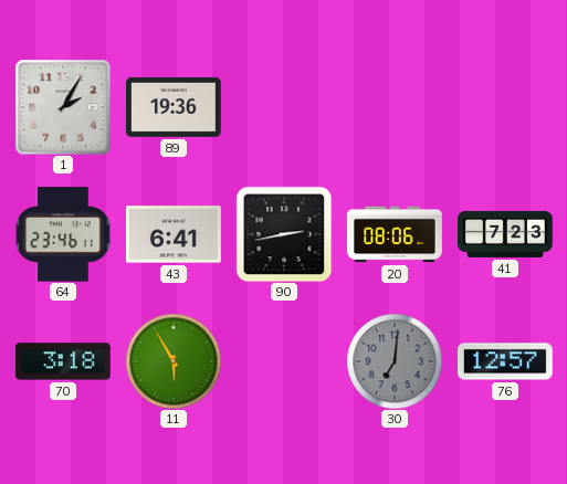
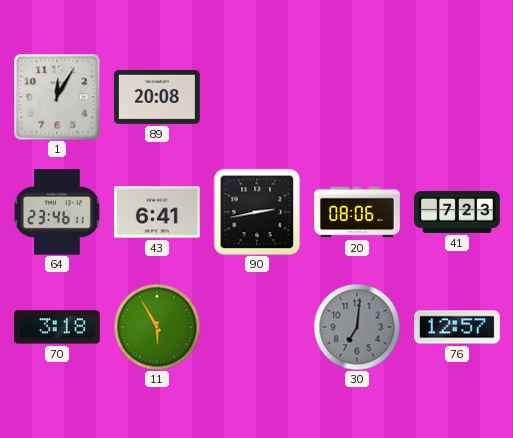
1: 2:05 -> 12:05
89: 19:36 -> 20:08
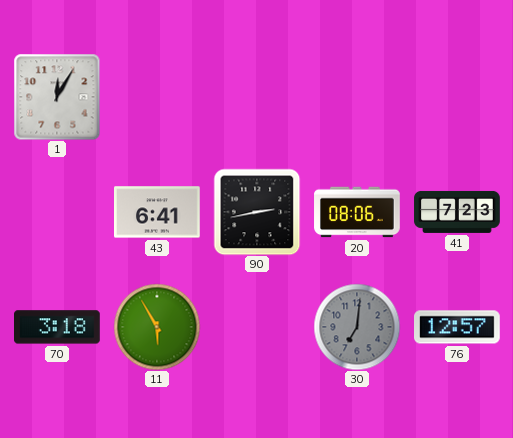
89: 20:08 -> none
64: 23:46 -> none
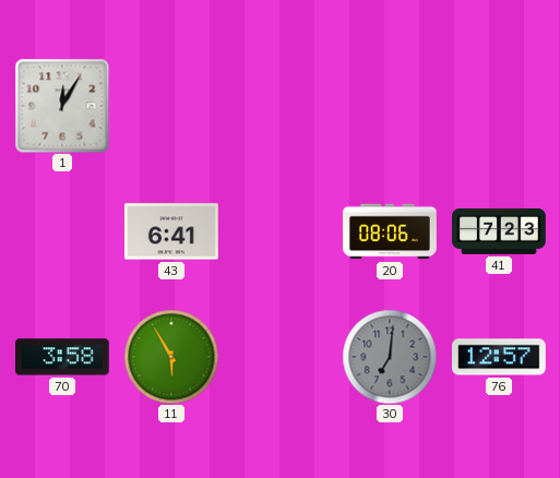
90: 2:43 -> none
70: 3:18 -> 3:58
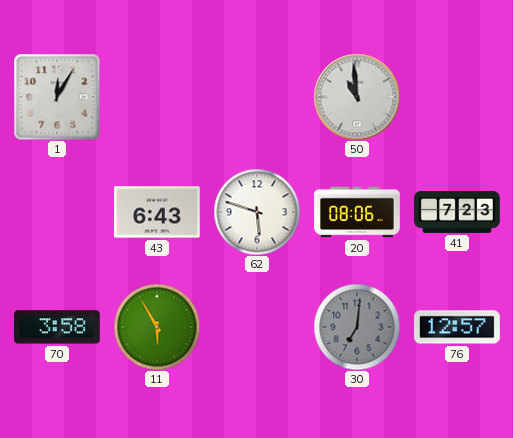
50: none -> 10:59
43: 6:41 -> 6:43
62: none -> 5:48
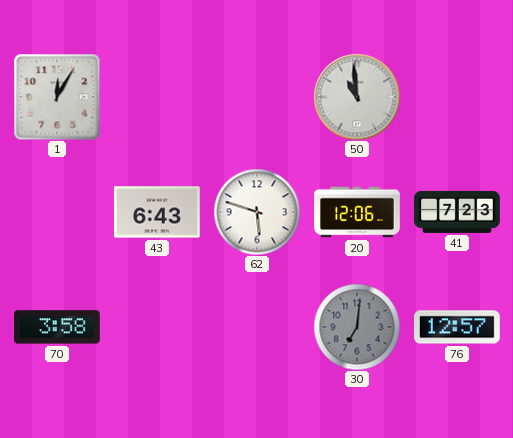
20: 08:06 -> 12:06
11: 5:55 -> none
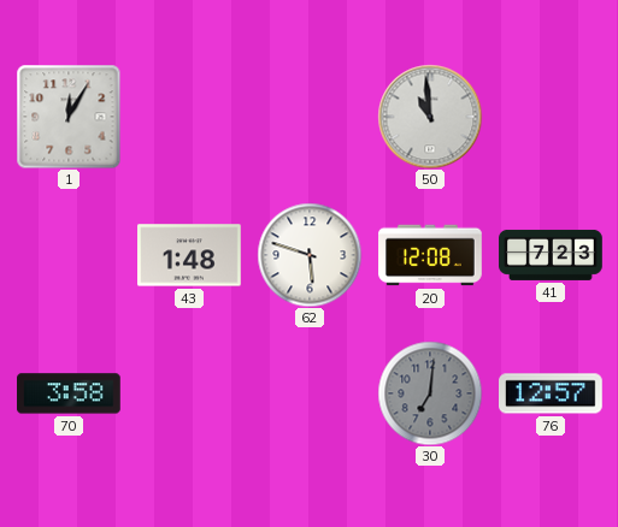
43: 6:43 -> 1:48
20: 12:06 -> 12:08
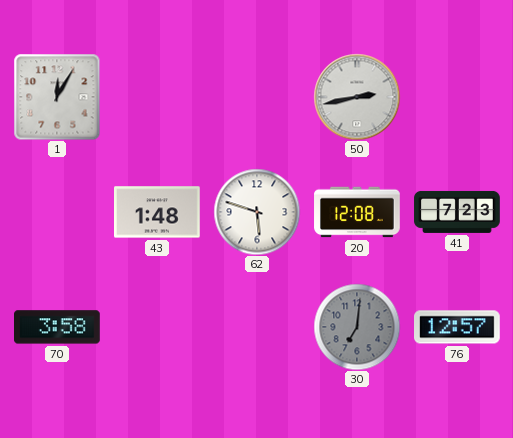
50: 10:59 -> 2:43
